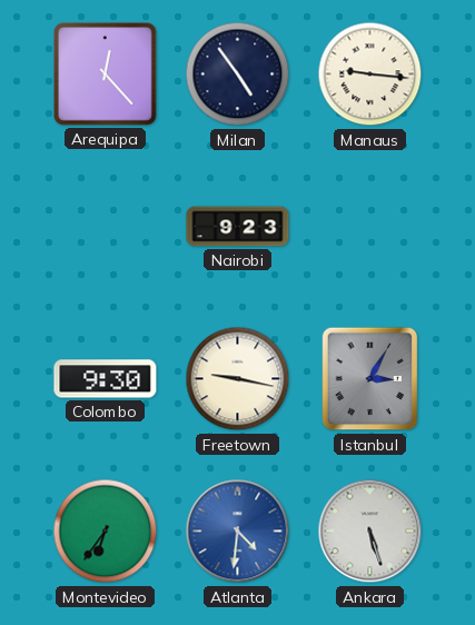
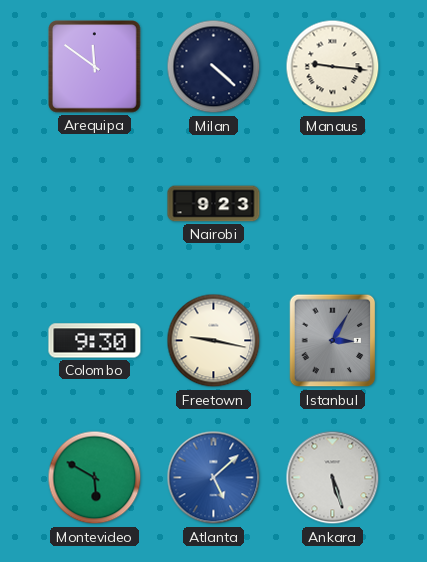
Arequipa: 12:23 -> 11:51
Milan: 4:54 -> 4:22
Montevideo: 6:36 -> 5:50
Atlanta: 4:31 -> 5:08
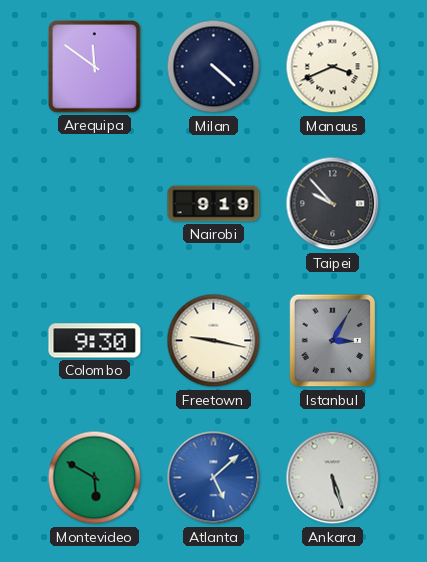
Manaus: 9:16 -> 3:41
Nairobi: 9:23 -> 9:19
Taipei: none -> 9:53
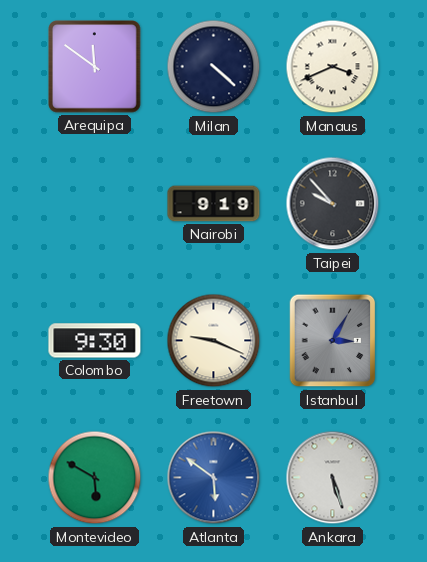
Freetown: 9:17 -> 9:19
Atlanta: 5:08 -> 5:51
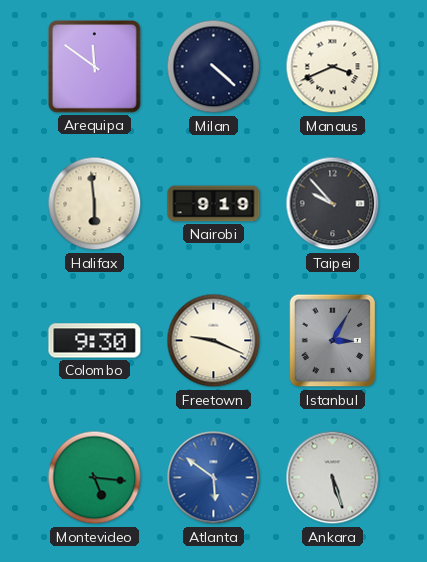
Halifax: none -> 5:59
Montevideo: 5:50 -> 5:16
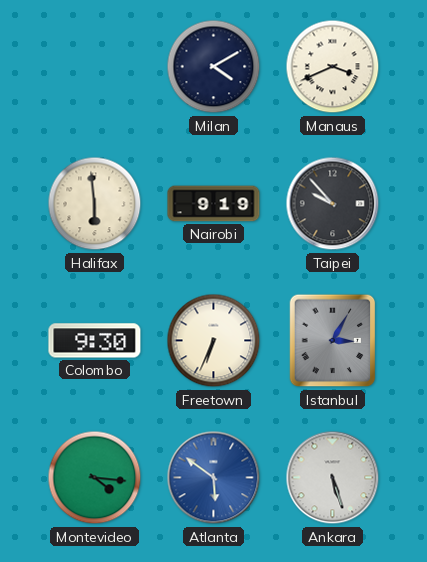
Arequipa: 11:51 -> none
Milan: 4:22 -> 4:10
Freetown: 9:19 -> 6:34
Montevideo: 5:16 -> 4:16
